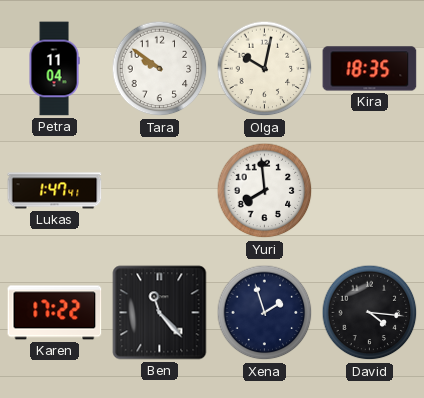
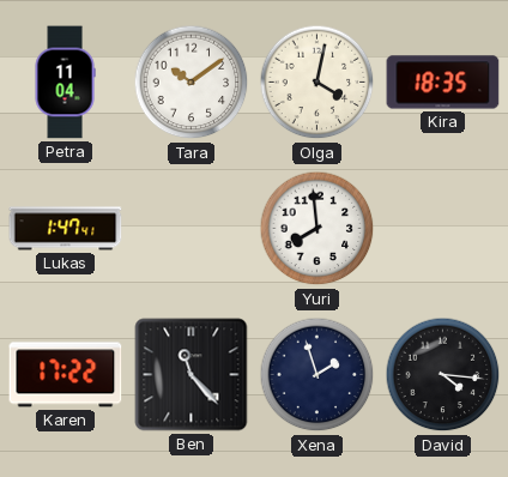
Tara: 9:51 -> 10:09
Olga: 10:02 -> 4:02
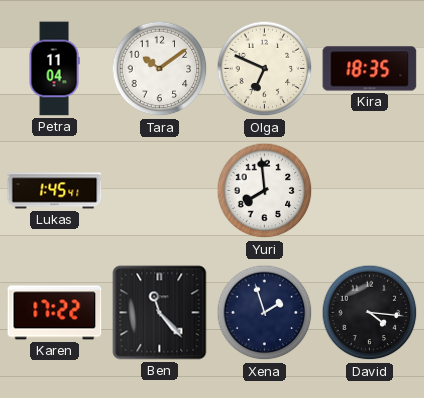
Olga: 4:02 -> 6:49
Lukas: 1:47 -> 1:45
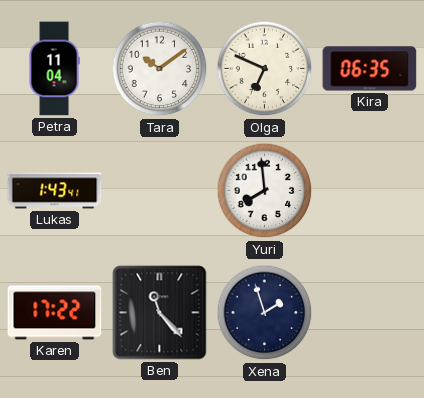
Kira: 18:35 -> 06:35
Lukas: 1:45 -> 1:43
David: 4:16 -> none
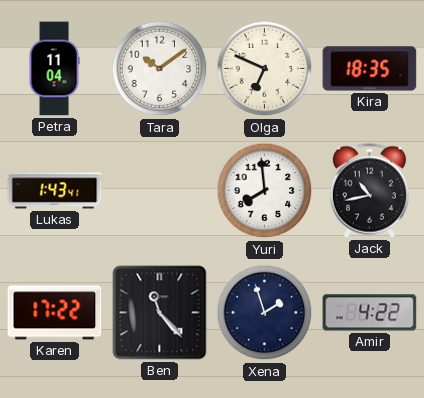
Kira: 06:35 -> 18:35
Jack: none -> 10:43
Amir: none -> 4:22
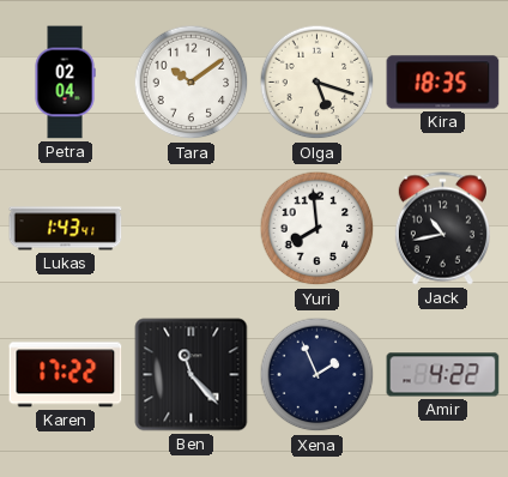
Petra: 11:04 -> 02:04
Olga: 6:49 -> 5:18
Xena: 1:57 -> 1:56
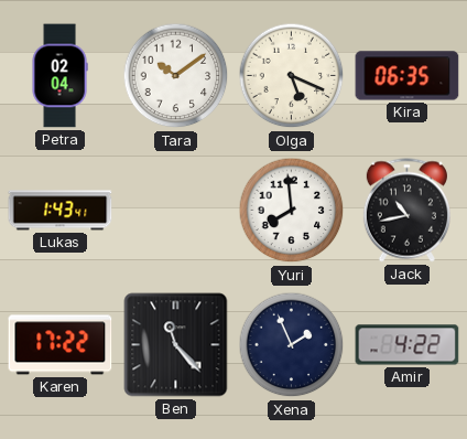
Olga: 5:18 -> 5:19
Kira: 18:35 -> 06:35
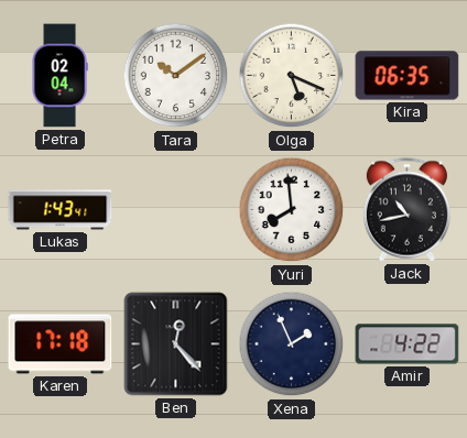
Karen: 17:22 -> 17:18
Ben: 11:23 -> 12:23
